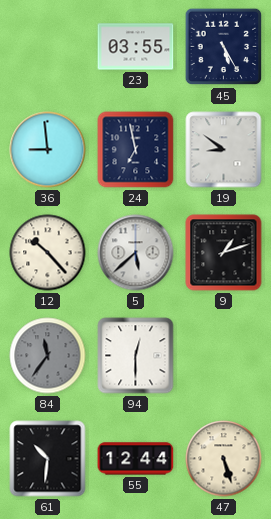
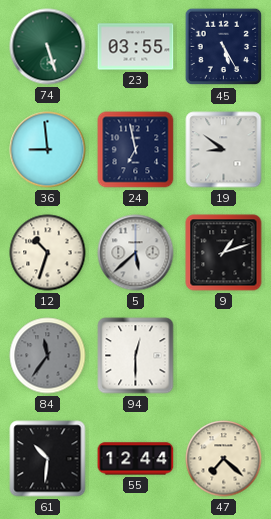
74: none -> 5:27
12: 10:23 -> 10:33
47: 5:27 -> 7:22
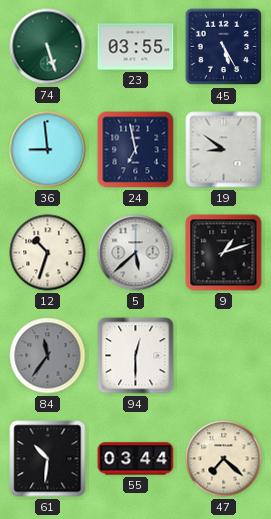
55: 12:44 -> 03:44
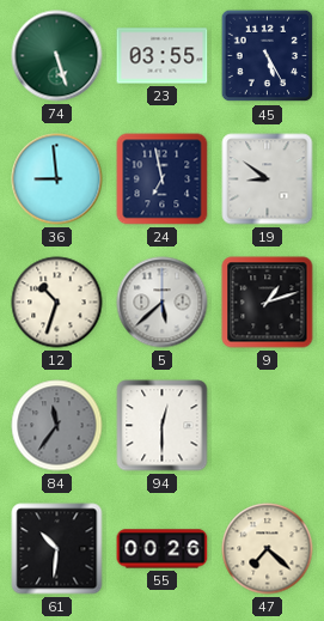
55: 03:44 -> 00:26
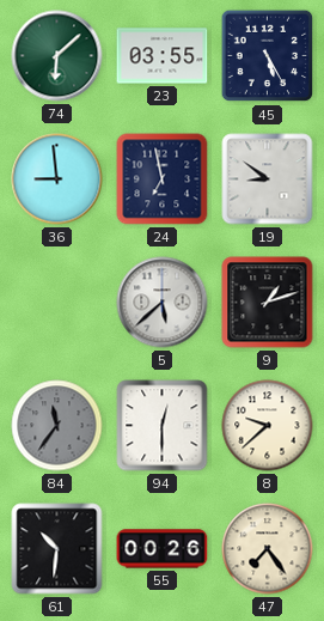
74: 5:27 -> 6:08
12: 10:33 -> none
8: none -> 9:38
47: 7:22 -> 7:24
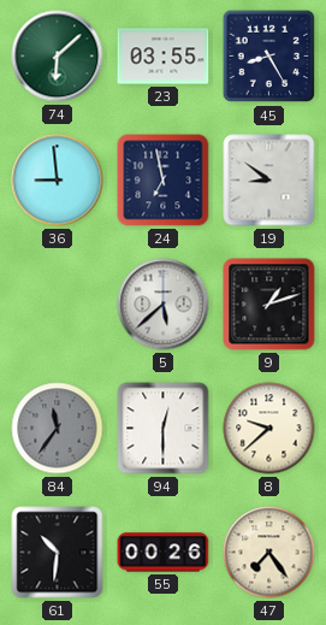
45: 5:25 -> 8:25
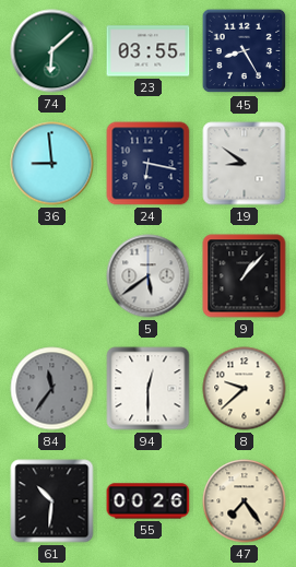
24: 6:58 -> 6:17
5: 5:38 -> 5:39
9: 1:12 -> 1:07
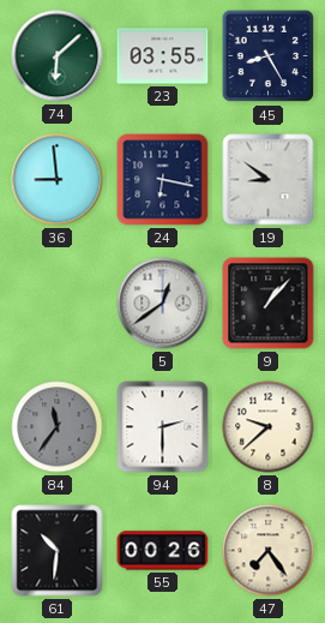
5: 5:39 -> 12:39
94: 12:30 -> 2:30
